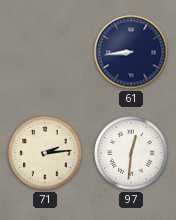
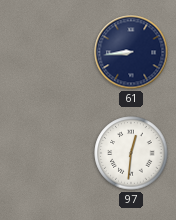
71: 2:14 -> none
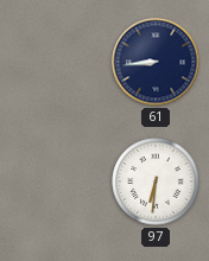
97: 12:31 -> 6:31
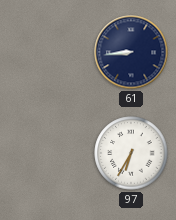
97: 6:31 -> 6:35
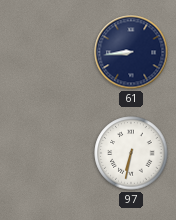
97: 6:35 -> 6:32
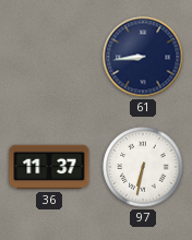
36: none -> 11:37
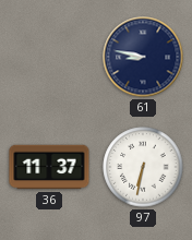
61: 8:44 -> 8:47
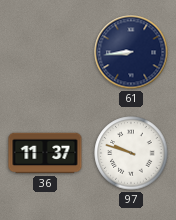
61: 8:47 -> 8:44
97: 6:32 -> 9:48
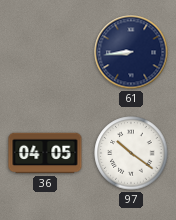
36: 11:37 -> 04:05
97: 9:48 -> 10:21
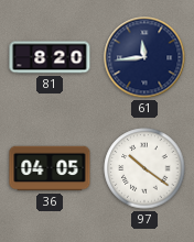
81: none -> 8:20
61: 8:44 -> 11:44
